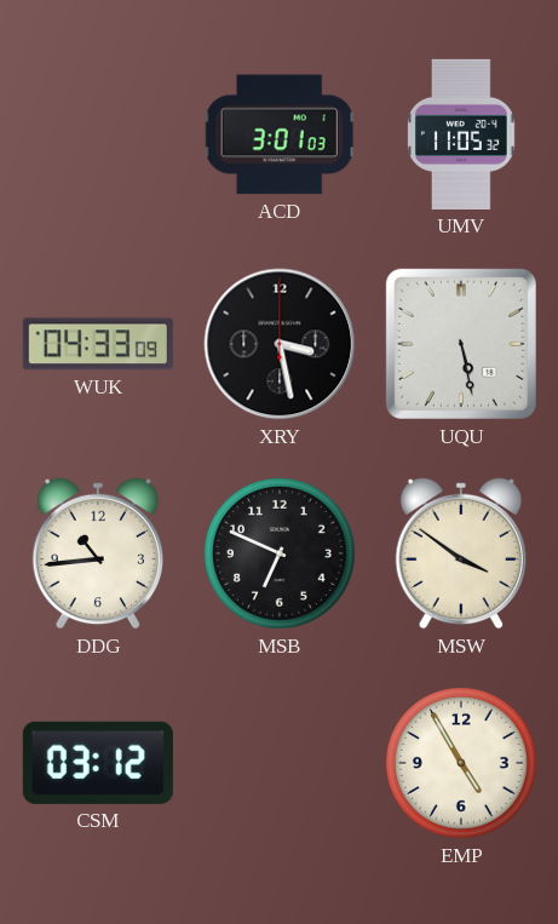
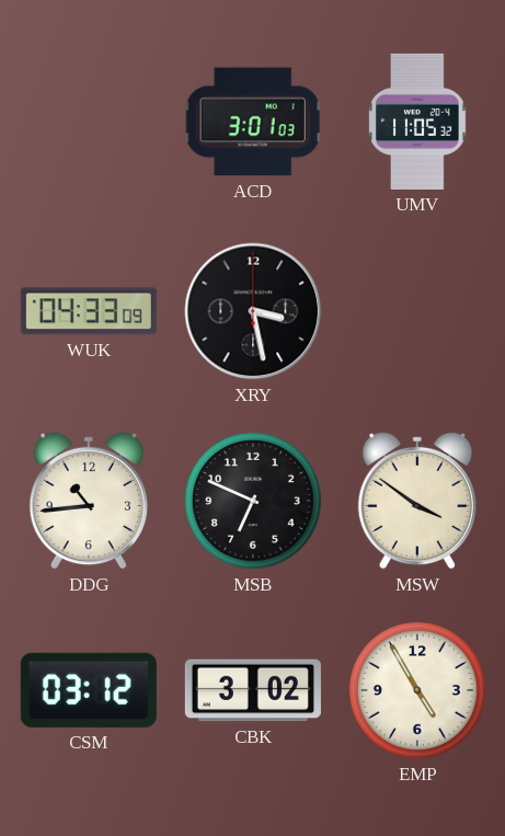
UQU: 5:28 -> none
CBK: none -> 3:02
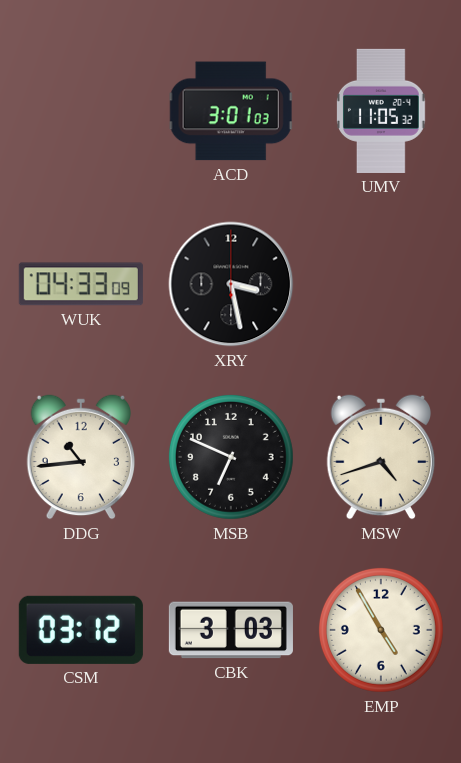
MSW: 3:51 -> 4:42
CBK: 3:02 -> 3:03
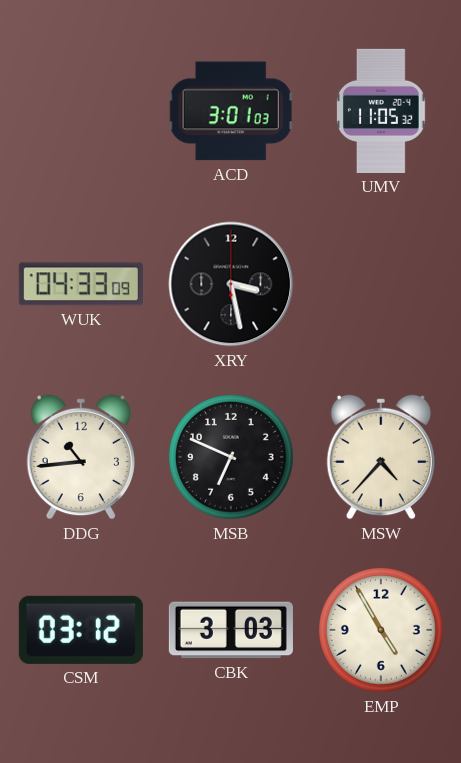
MSW: 4:42 -> 4:37
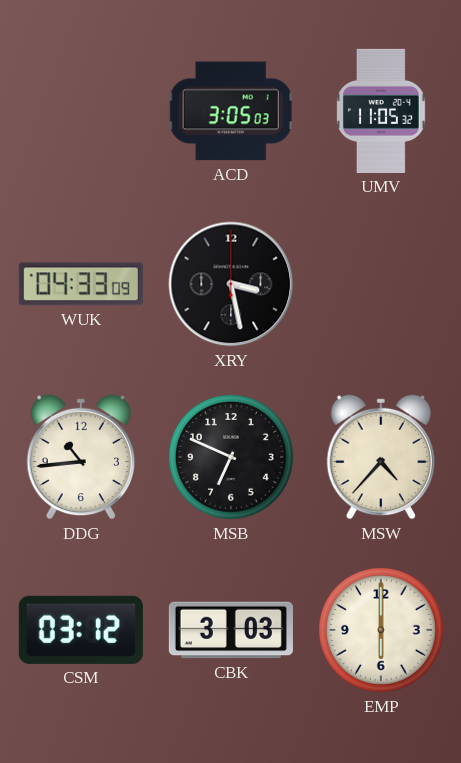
ACD: 3:01 -> 3:05
EMP: 4:55 -> 6:00
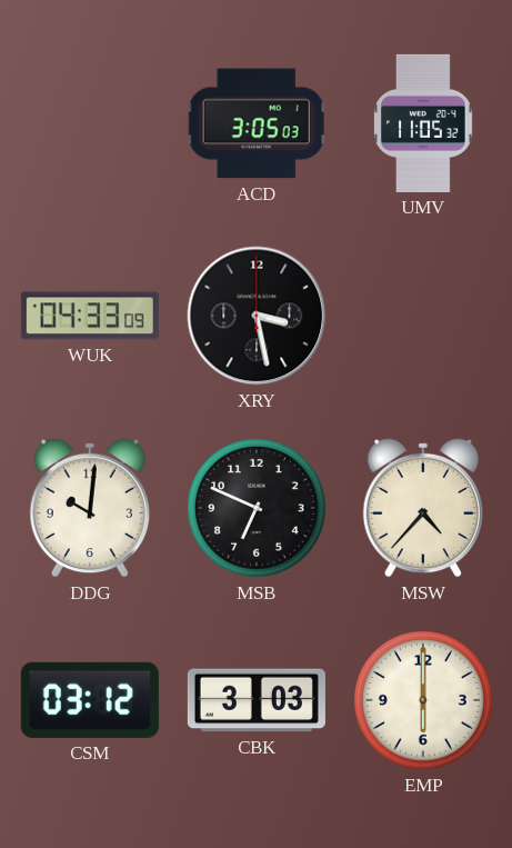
DDG: 10:44 -> 10:01
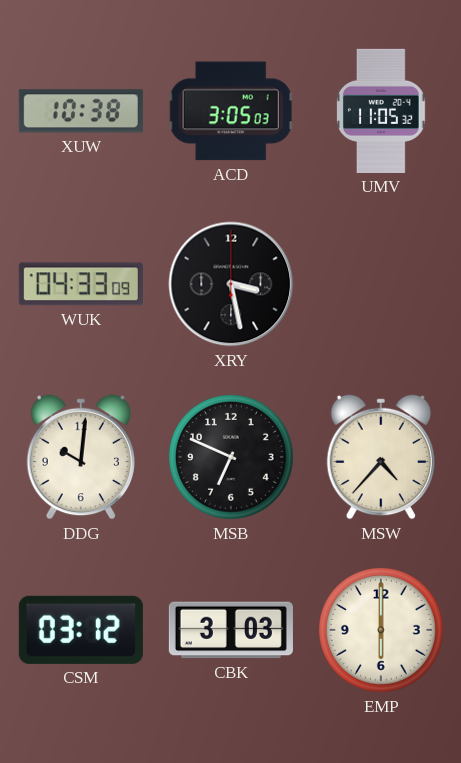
XUW: none -> 10:38
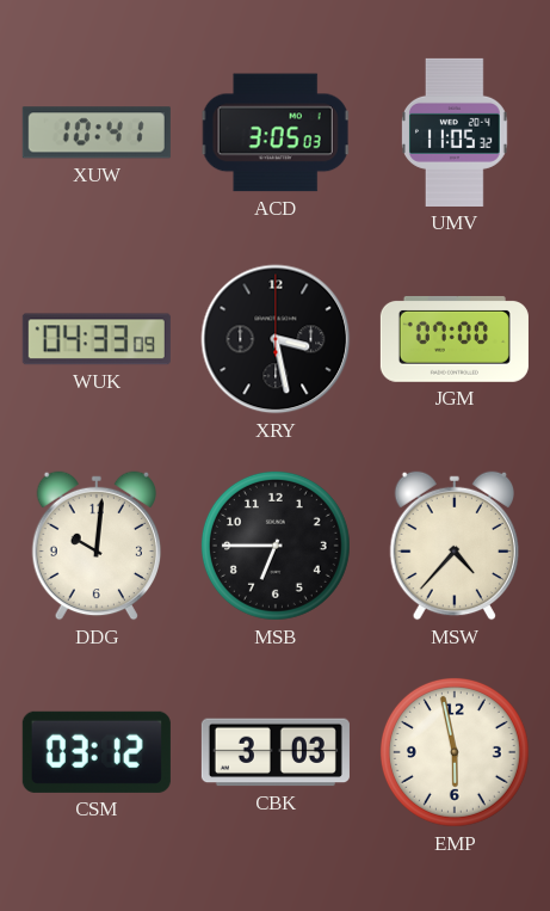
XUW: 10:38 -> 10:41
JGM: none -> 07:00
MSB: 6:49 -> 6:45
EMP: 6:00 -> 5:58
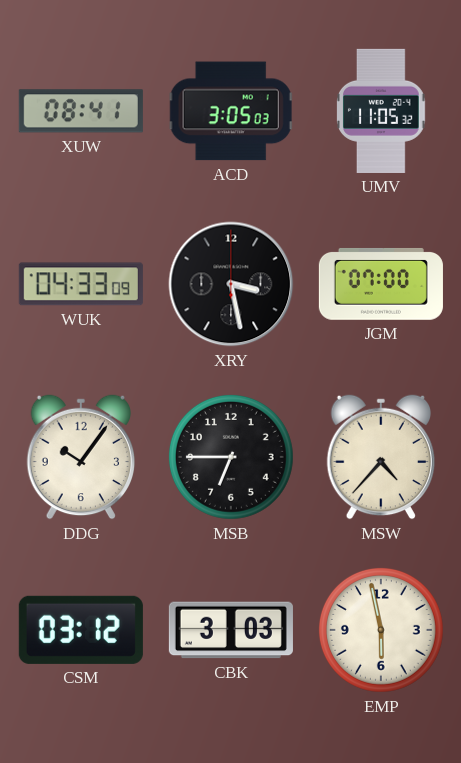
XUW: 10:41 -> 08:41
DDG: 10:01 -> 10:06
